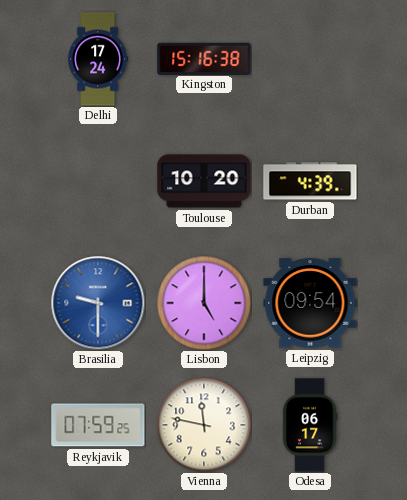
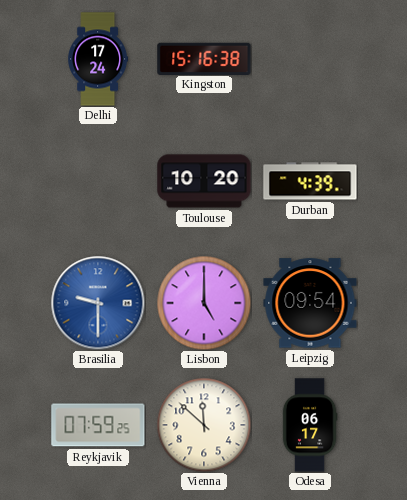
Vienna: 11:47 -> 11:52
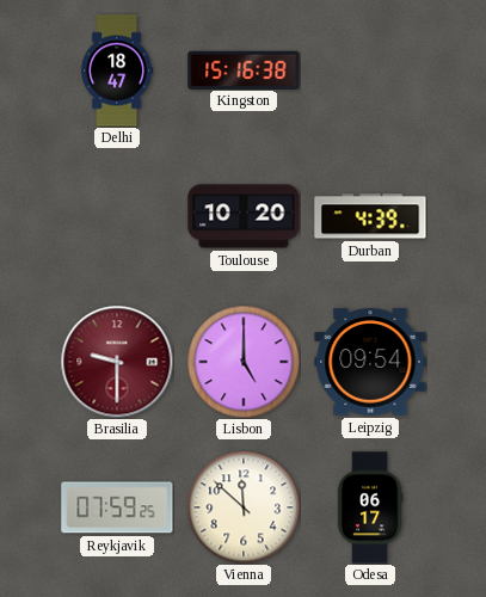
Delhi: 17:24 -> 18:47
Brasilia dial: blue -> burgundy
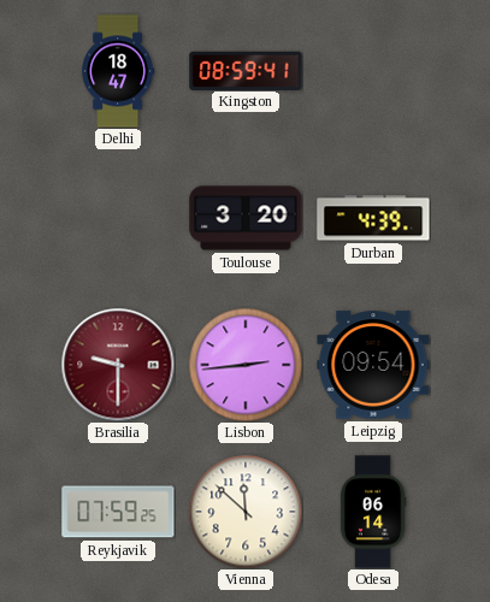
Kingston: 15:16 -> 08:59
Toulouse: 10:20 -> 3:20
Lisbon: 5:00 -> 2:44
Odesa: 06:17 -> 06:14
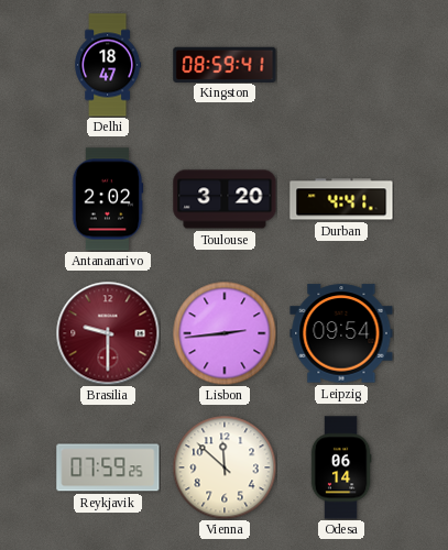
Antananarivo: none -> 2:02
Durban: 4:39 -> 4:41
